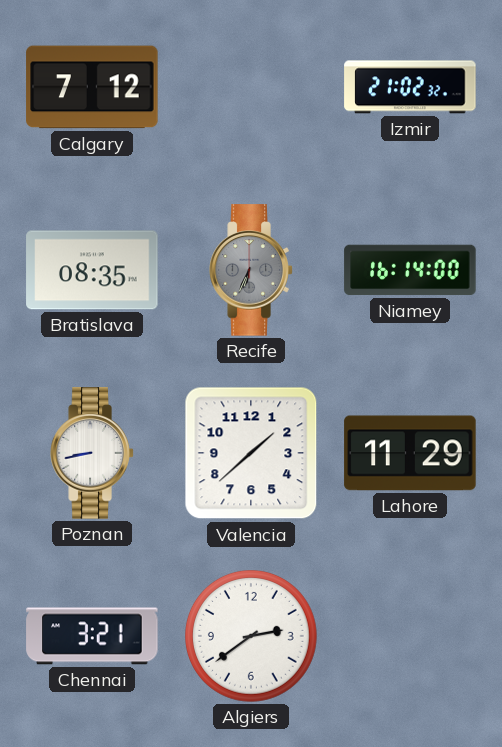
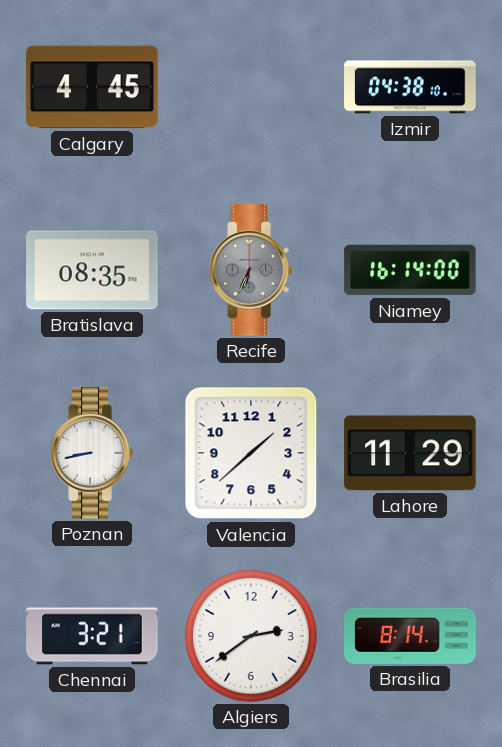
Calgary: 7:12 -> 4:45
Izmir: 21:02 -> 04:38
Brasilia: none -> 8:14
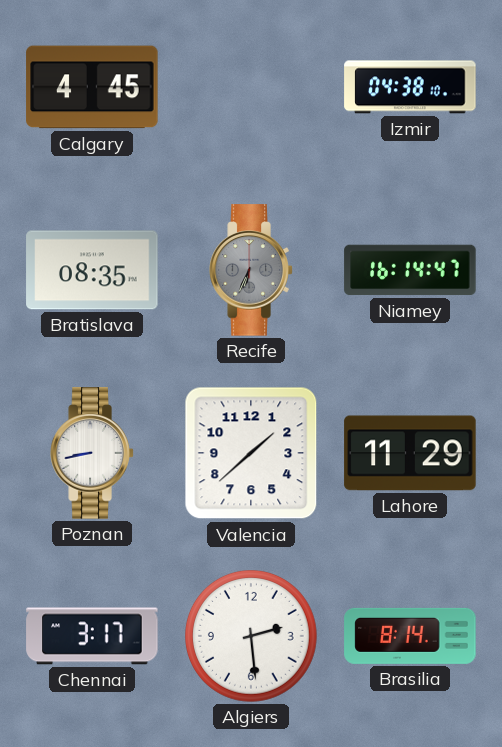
Niamey: 16:14:00 -> 16:14:47
Chennai: 3:21 -> 3:17
Algiers: 2:39 -> 2:29
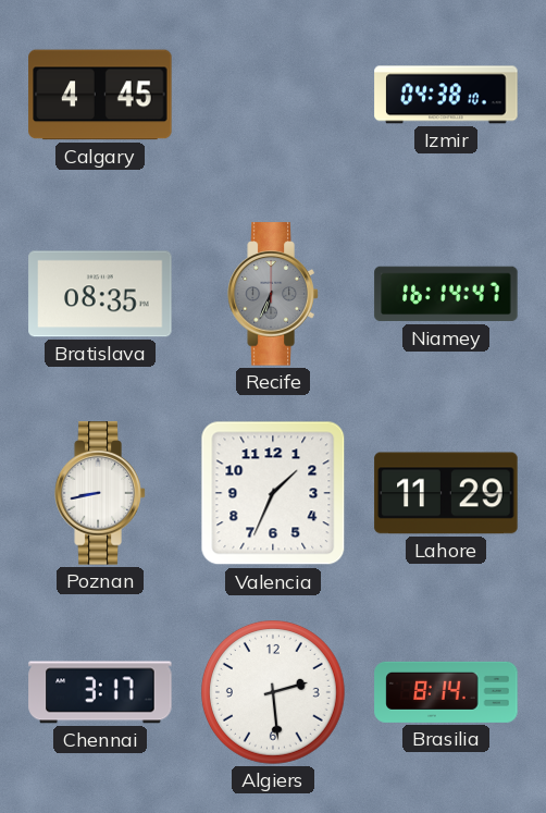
Valencia: 1:38 -> 1:34
